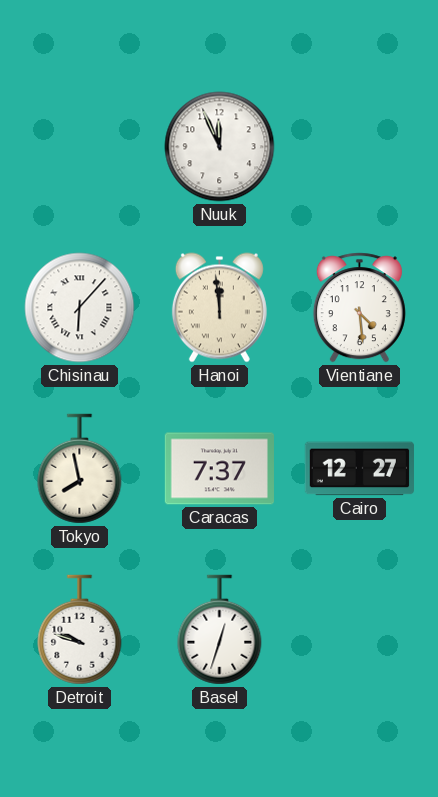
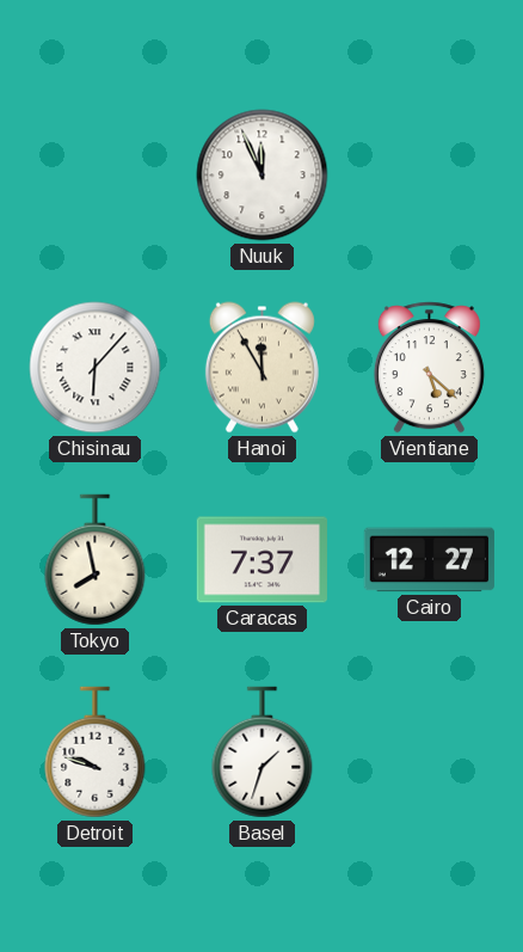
Hanoi: 11:59 -> 11:55
Vientiane: 4:29 -> 5:22
Basel: 12:33 -> 1:33
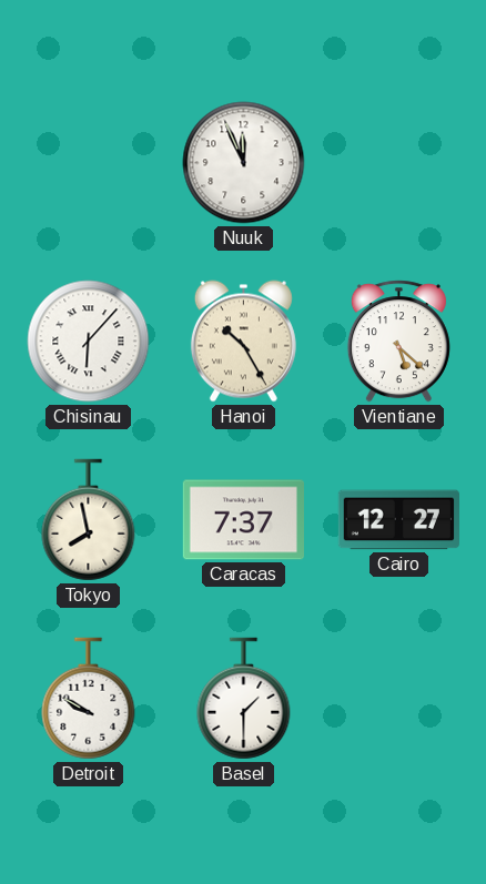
Hanoi: 11:55 -> 10:25
Detroit: 9:48 -> 9:50
Basel: 1:33 -> 1:30
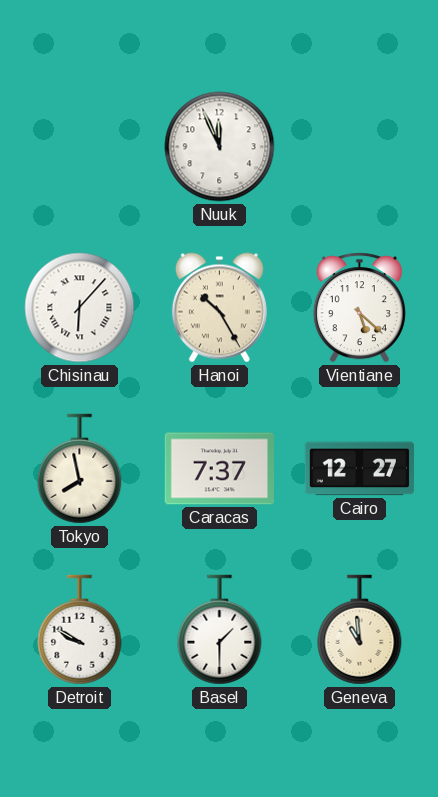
Geneva: none -> 10:59
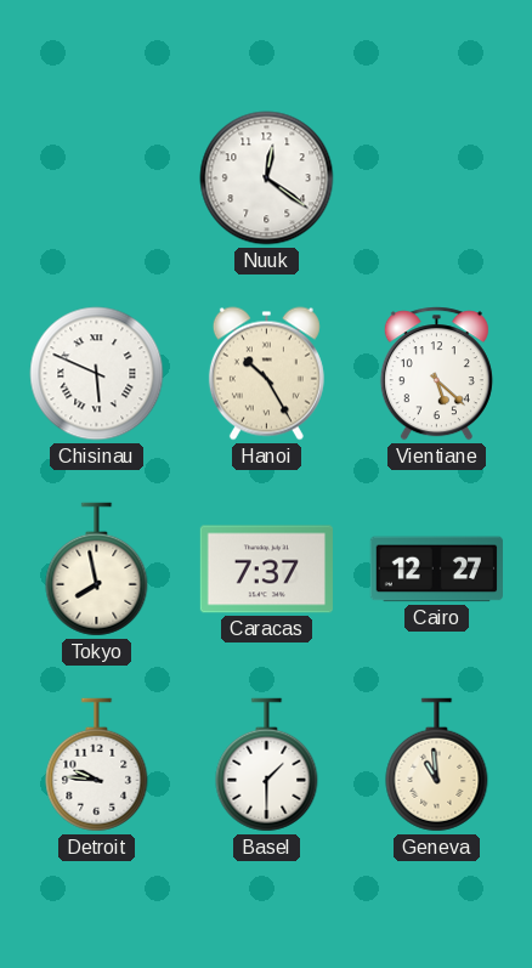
Nuuk: 11:56 -> 12:21
Chisinau: 6:07 -> 5:49
Detroit: 9:50 -> 9:46
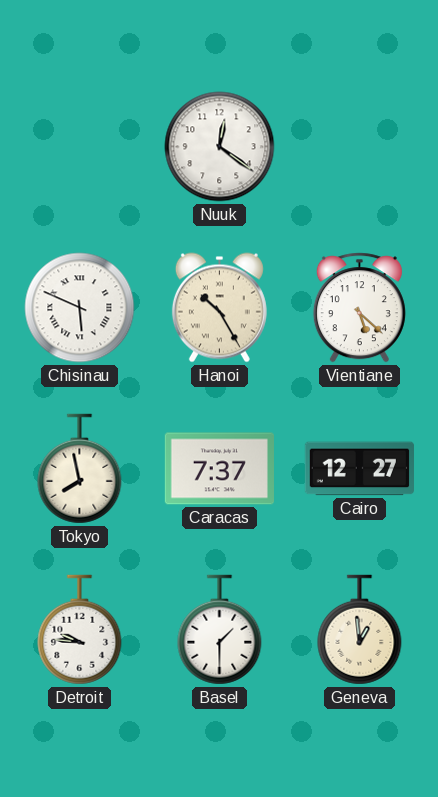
Geneva: 10:59 -> 12:59
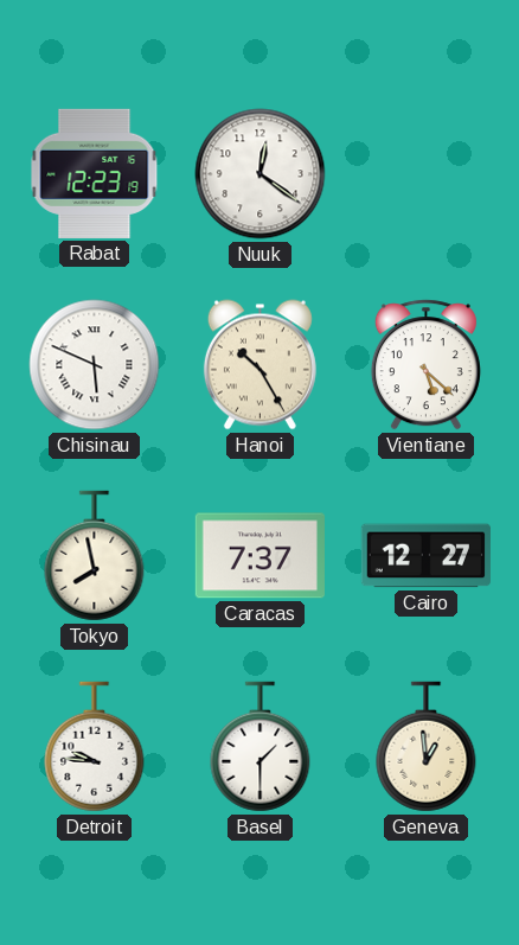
Rabat: none -> 12:23
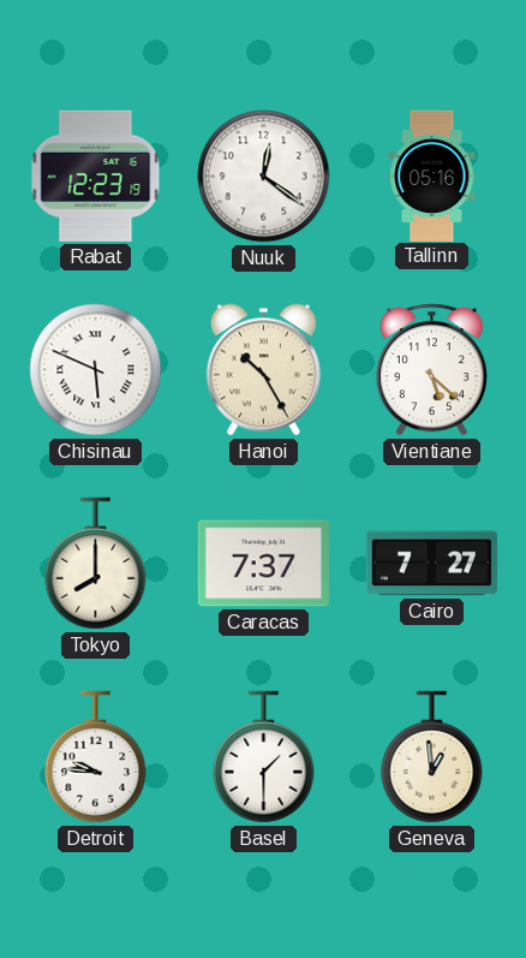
Tallinn: none -> 05:16
Tokyo: 7:58 -> 8:00
Cairo: 12:27 -> 7:27
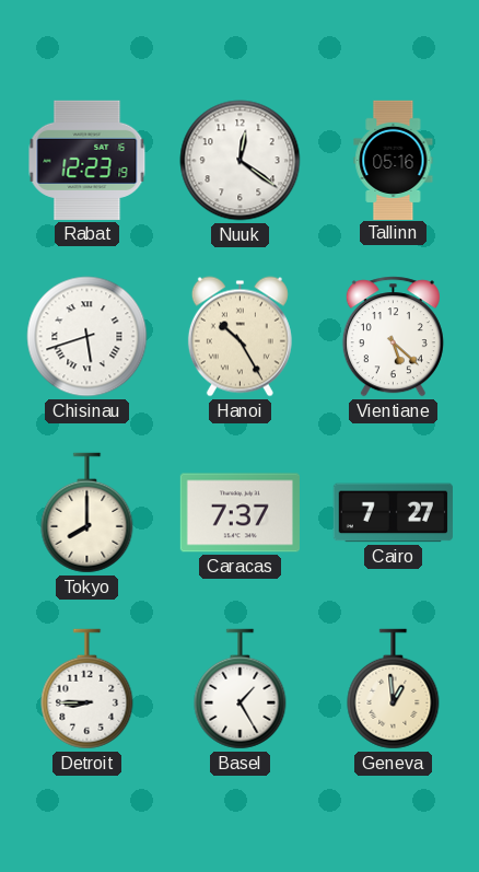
Chisinau: 5:49 -> 5:42
Detroit: 9:46 -> 8:45
Basel: 1:30 -> 1:25
